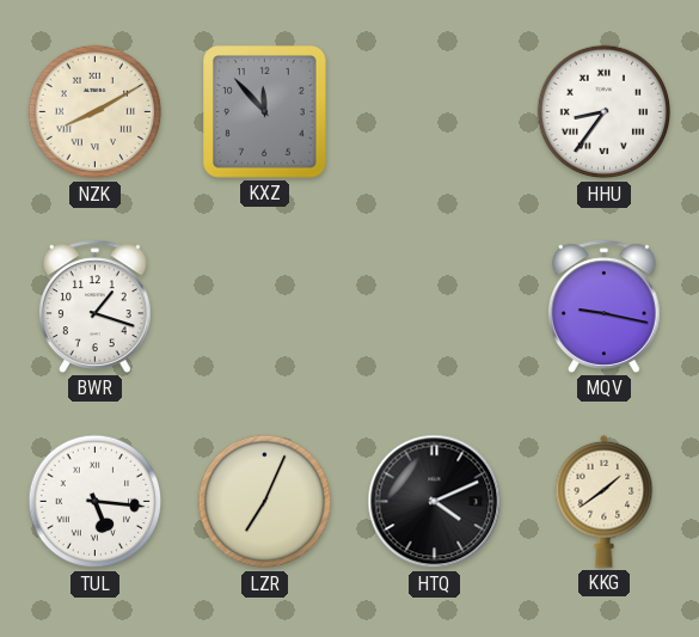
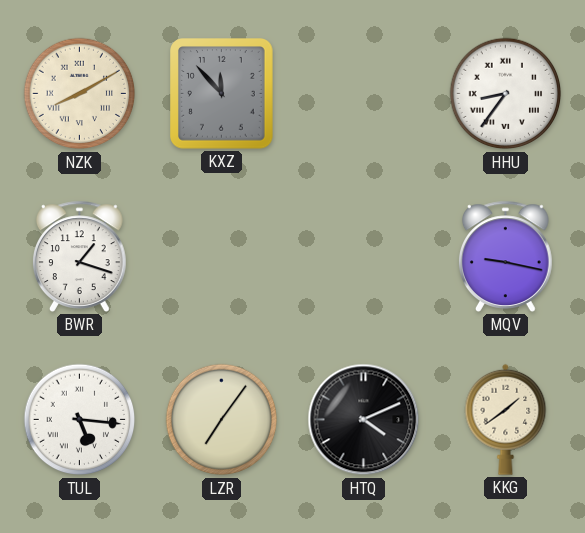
LZR: 7:04 -> 7:06
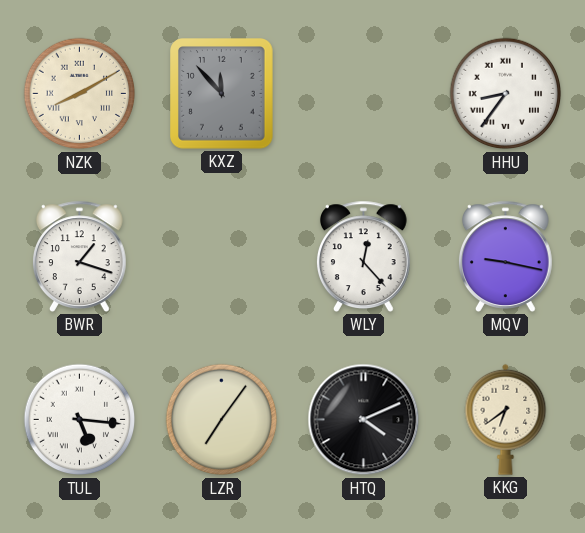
WLY: none -> 12:23
KKG: 1:39 -> 6:39
